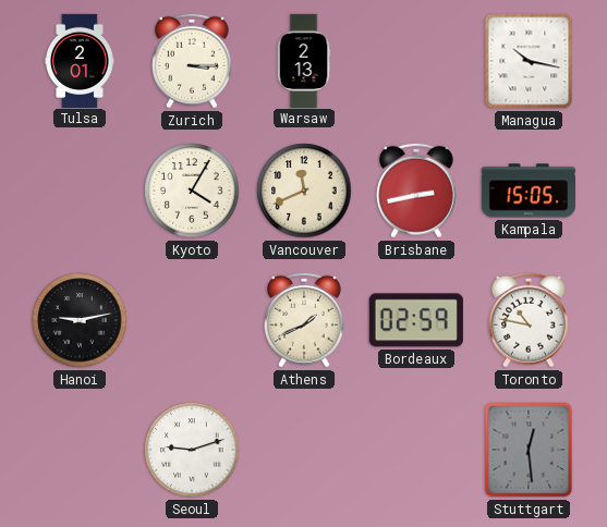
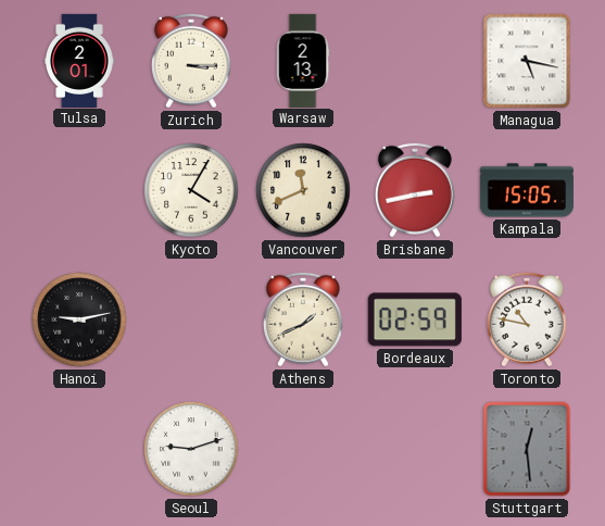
Managua: 10:17 -> 5:17
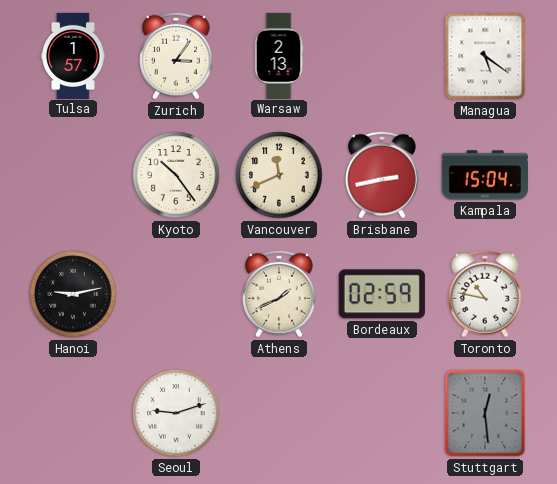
Tulsa: 2:01 -> 1:57
Zurich: 3:15 -> 3:06
Managua: 5:17 -> 5:21
Kyoto: 4:05 -> 10:24
Kampala: 15:05 -> 15:04
